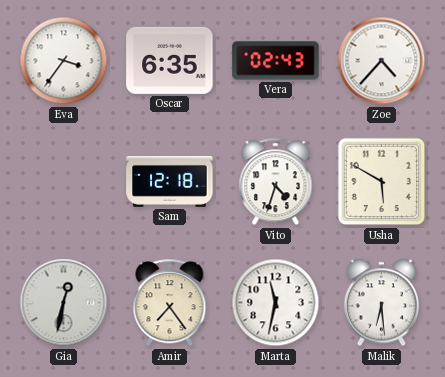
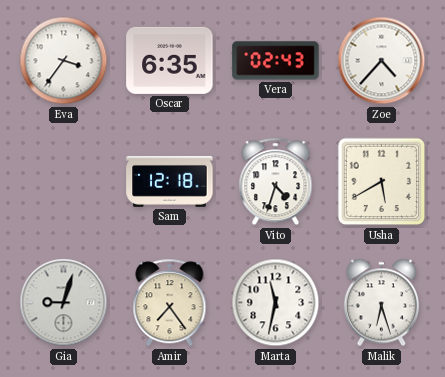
Usha: 5:50 -> 5:40
Gia: 12:32 -> 9:03
Malik: 6:29 -> 6:27
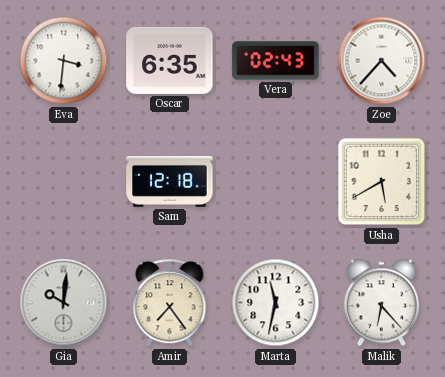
Eva: 3:36 -> 3:31
Vito: 4:33 -> none
Gia: 9:03 -> 10:01
Malik: 6:27 -> 6:23
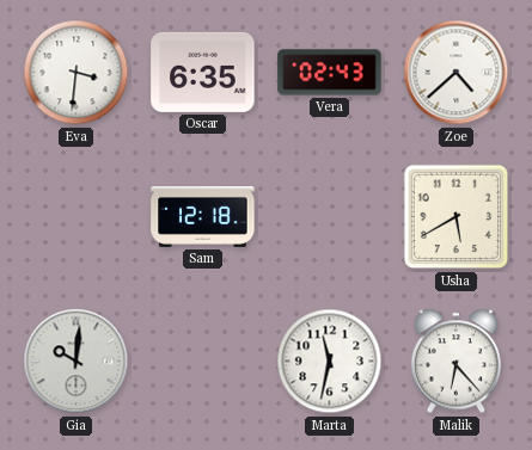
Zoe: 4:37 -> 4:38
Amir: 7:24 -> none
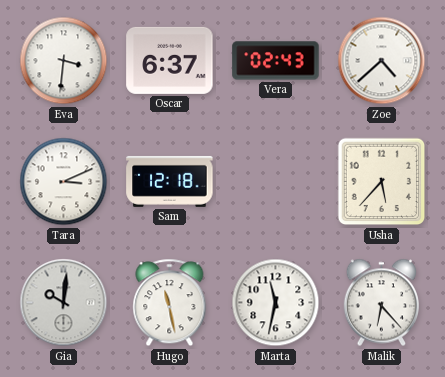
Oscar: 6:35 -> 6:37
Tara: none -> 3:11
Usha: 5:40 -> 5:37
Hugo: none -> 11:28
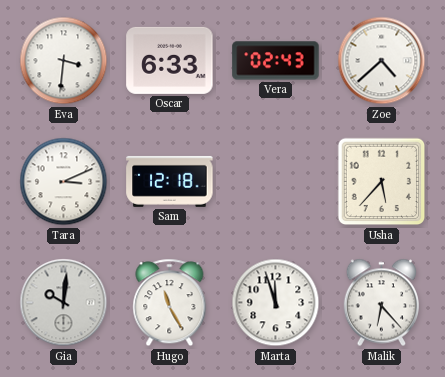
Oscar: 6:37 -> 6:33
Hugo: 11:28 -> 11:25
Marta: 11:32 -> 11:57
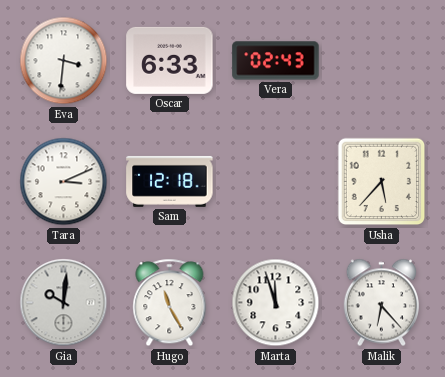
Zoe: 4:38 -> none
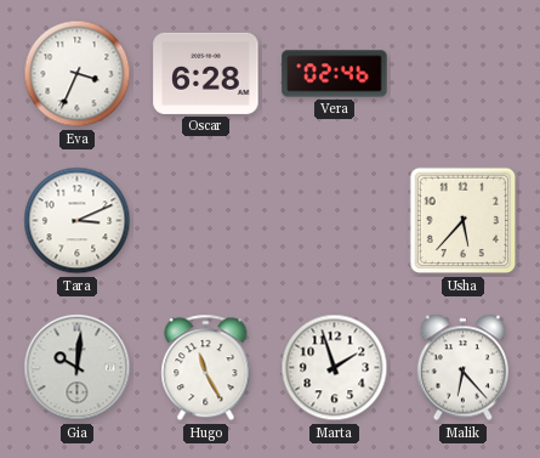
Eva: 3:31 -> 3:34
Oscar: 6:33 -> 6:28
Vera: 02:43 -> 02:46
Sam: 12:18 -> none
Marta: 11:57 -> 1:57
